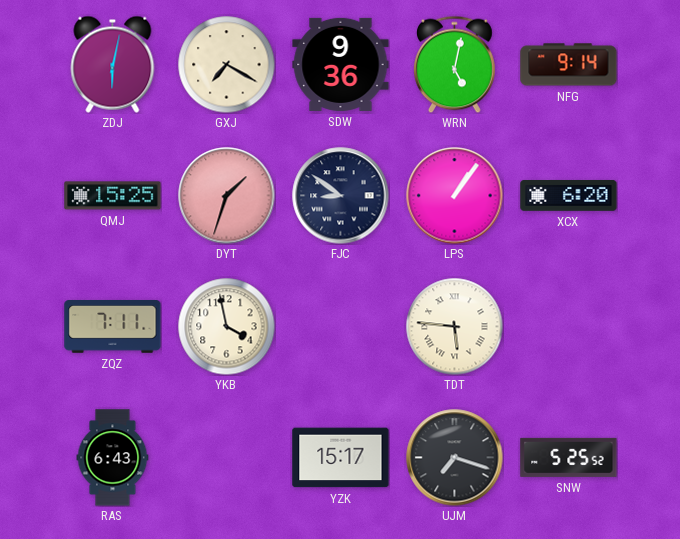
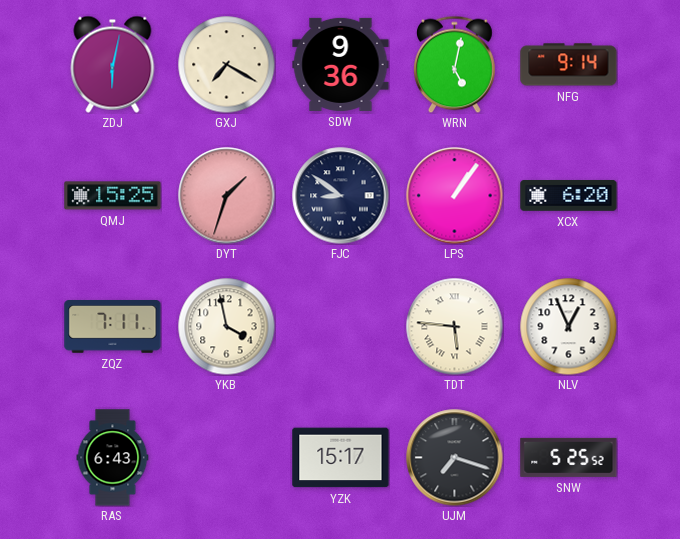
NLV: none -> 12:56
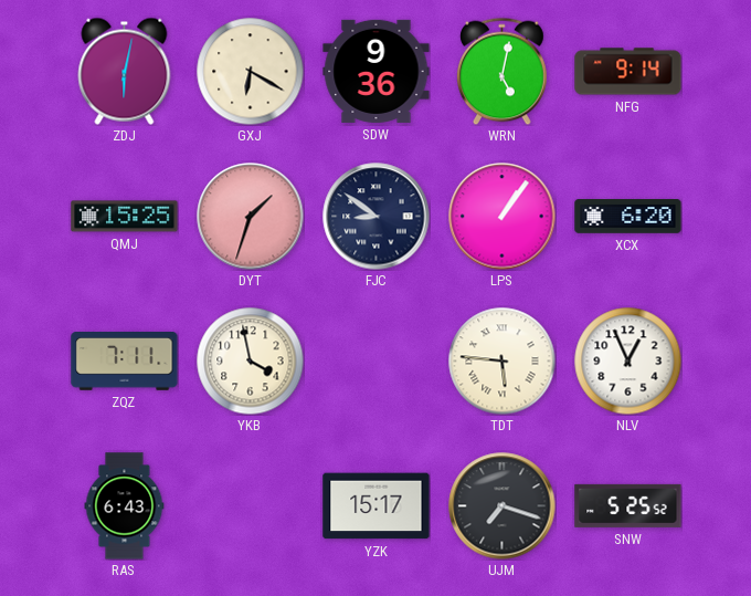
GXJ: 7:20 -> 6:20
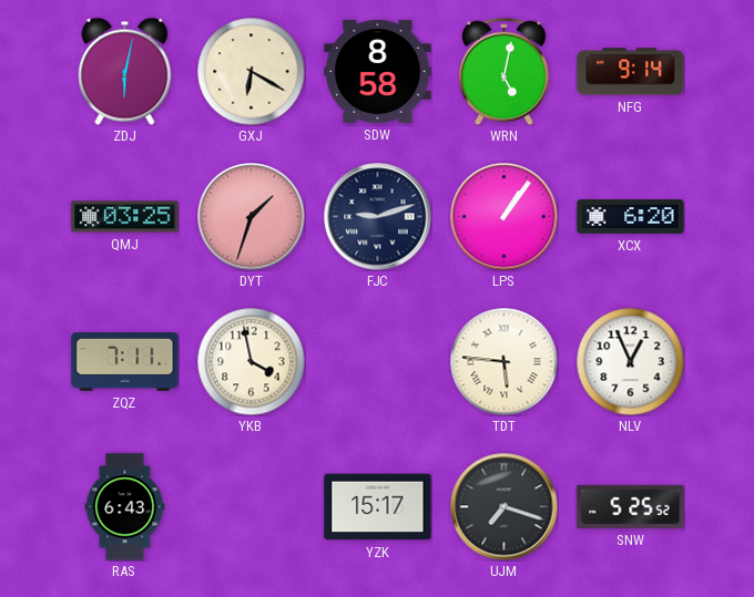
SDW: 9:36 -> 8:58
QMJ: 15:25 -> 03:25
FJC: 8:51 -> 9:12
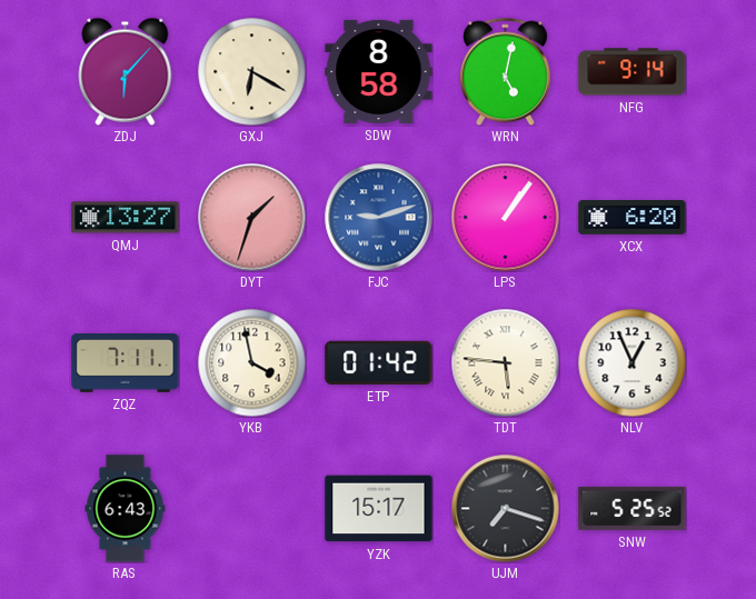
ZDJ: 6:02 -> 6:07
QMJ: 03:25 -> 13:27
FJC dial: navy -> blue
ETP: none -> 01:42
